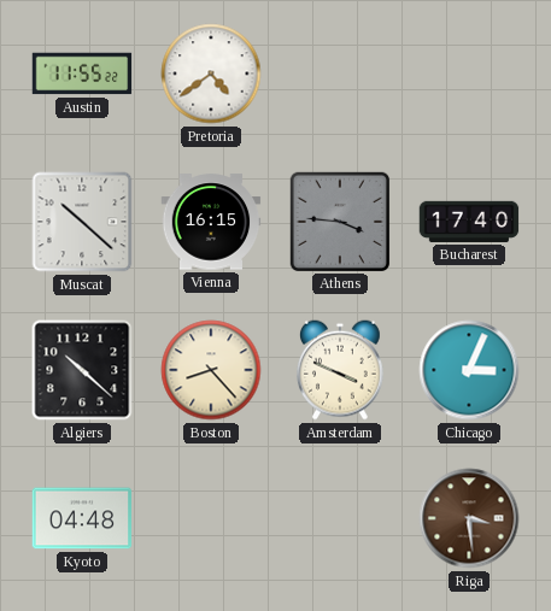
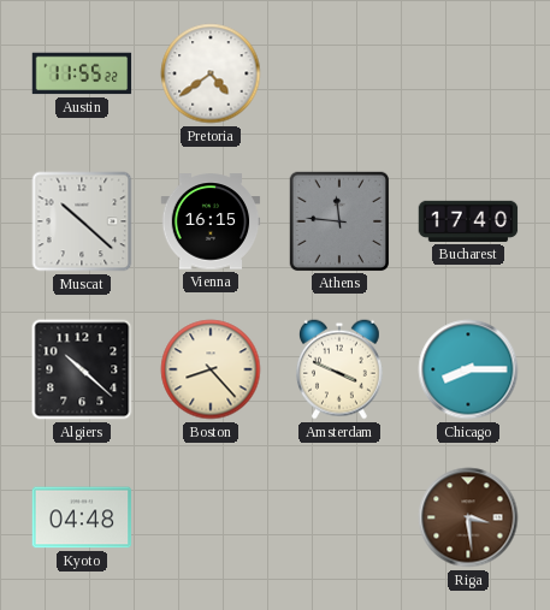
Athens: 3:46 -> 11:46
Chicago: 3:04 -> 8:15
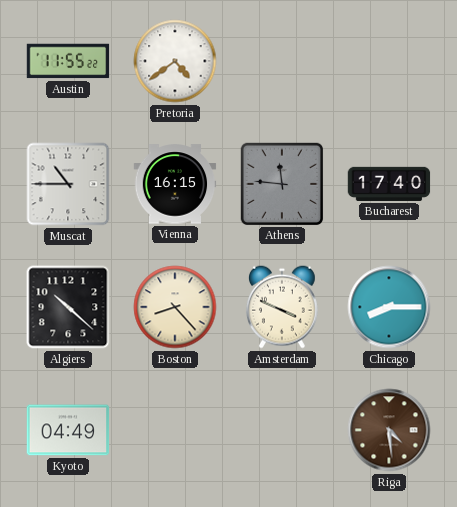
Muscat: 10:22 -> 10:45
Kyoto: 04:48 -> 04:49
Riga: 3:29 -> 4:29
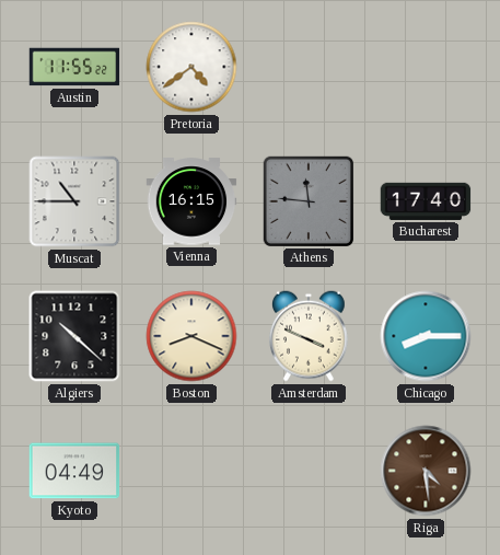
Boston: 8:23 -> 8:19
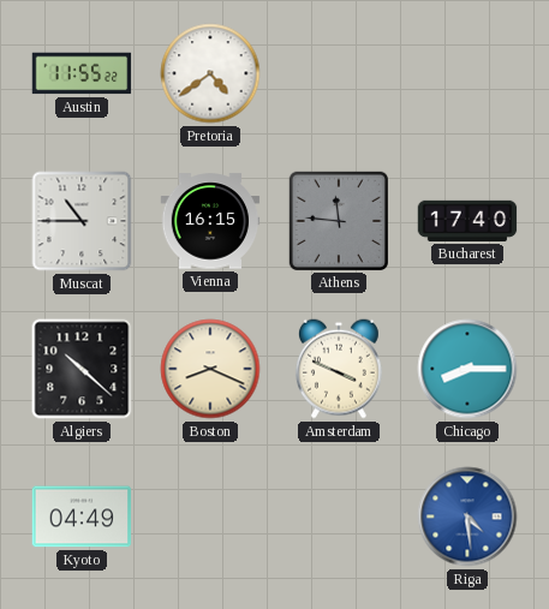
Riga dial: brown -> blue
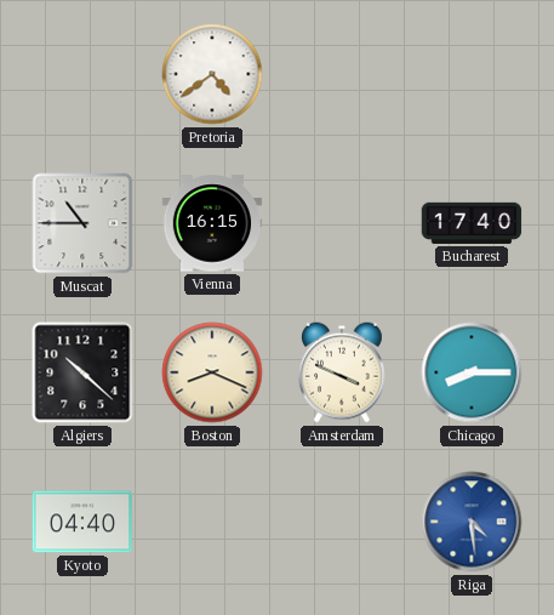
Austin: 11:55 -> none
Athens: 11:46 -> none
Kyoto: 04:49 -> 04:40
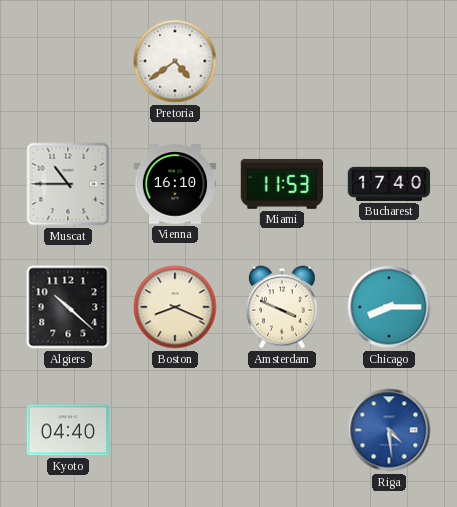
Vienna: 16:15 -> 16:10
Miami: none -> 11:53
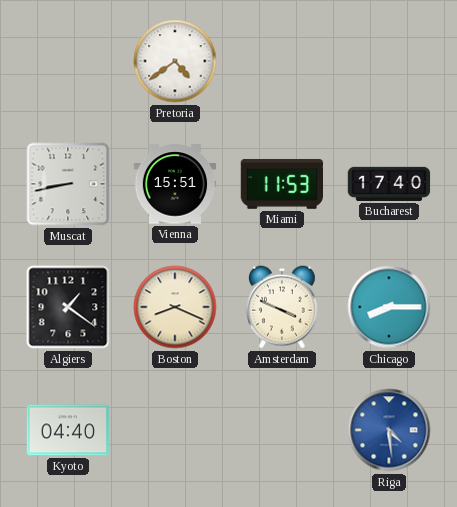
Muscat: 10:45 -> 8:43
Vienna: 16:10 -> 15:51
Algiers: 10:22 -> 1:21
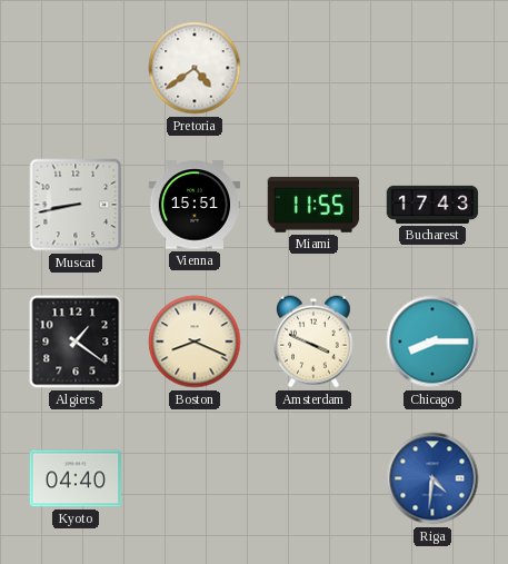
Miami: 11:53 -> 11:55
Bucharest: 17:40 -> 17:43
Riga: 4:29 -> 4:31
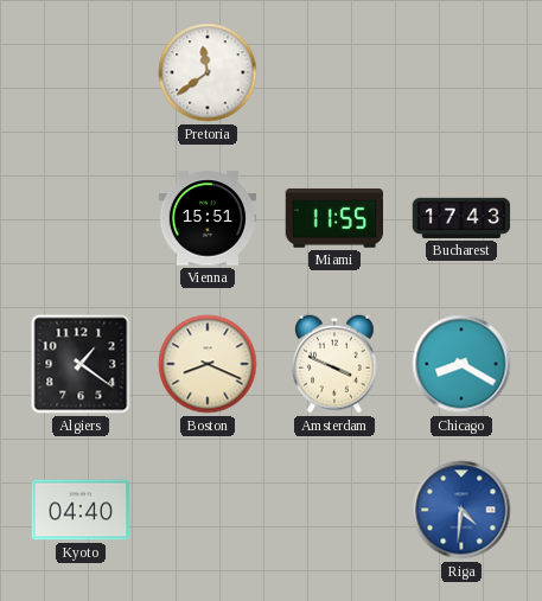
Pretoria: 4:39 -> 11:39
Muscat: 8:43 -> none
Chicago: 8:15 -> 8:20
